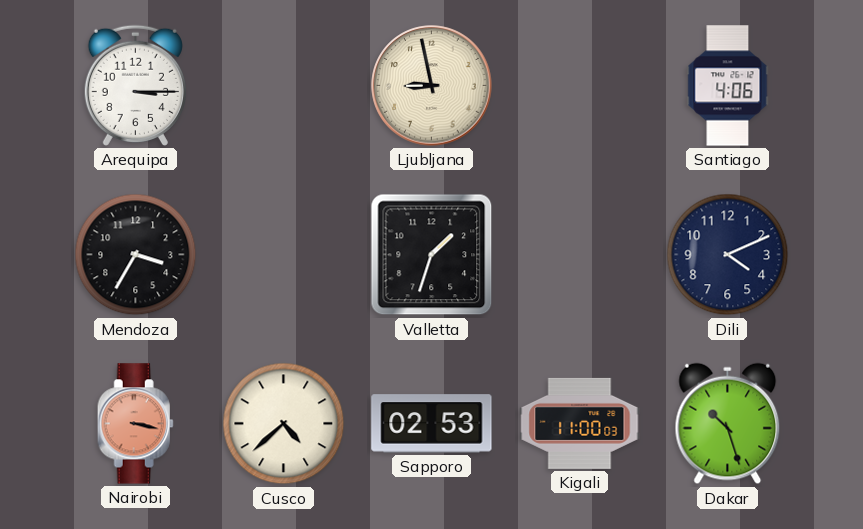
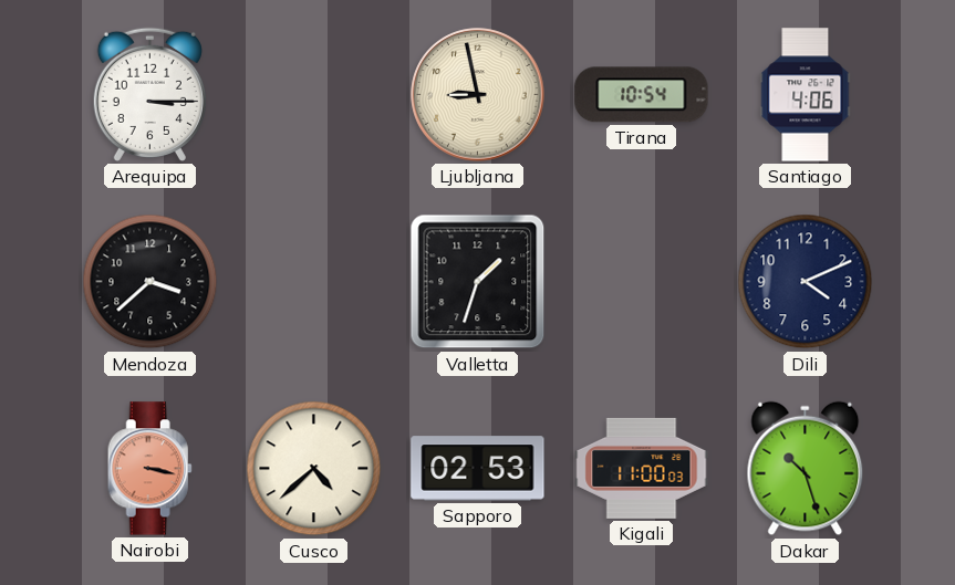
Tirana: none -> 10:54
Mendoza: 3:35 -> 3:38
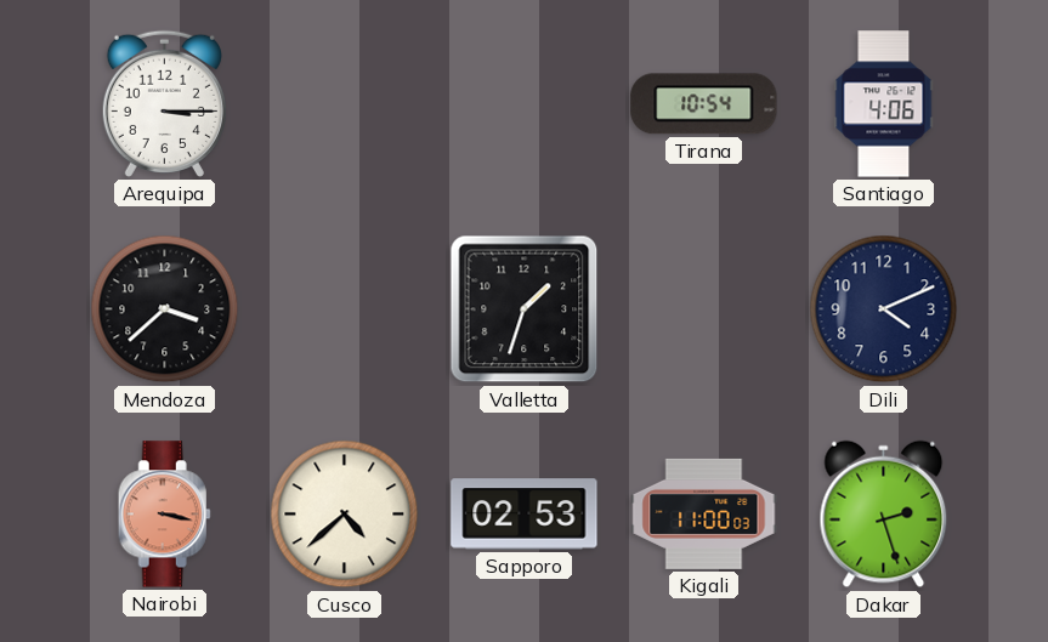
Ljubljana: 8:58 -> none
Dakar: 10:27 -> 2:27
